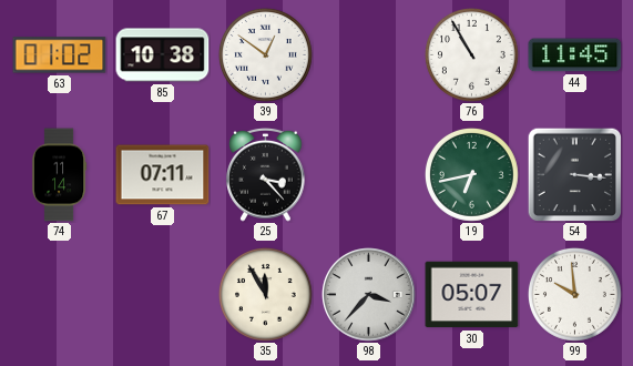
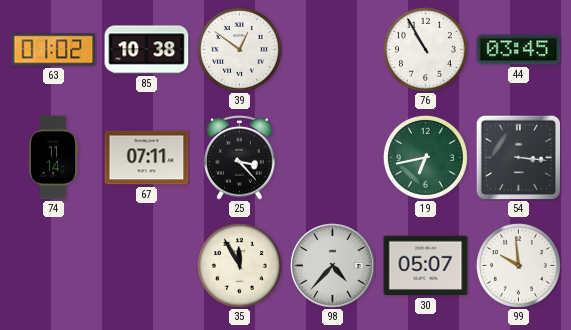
44: 11:45 -> 03:45
98: 3:37 -> 4:37
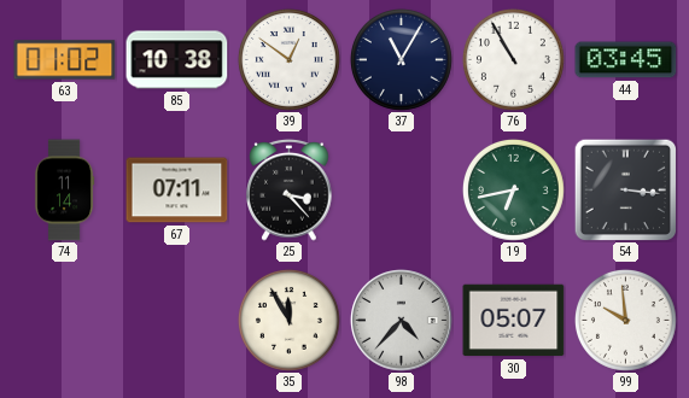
37: none -> 11:05
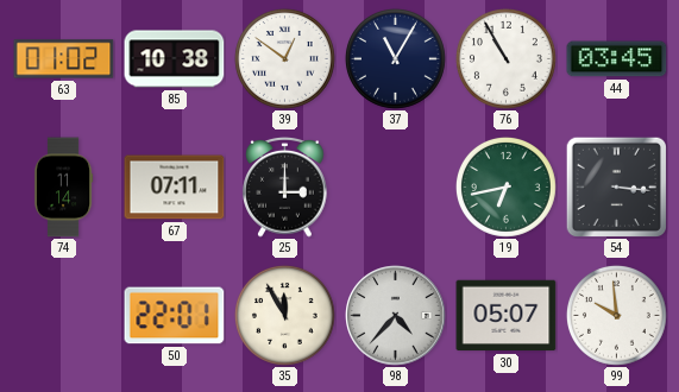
25: 3:23 -> 3:00
50: none -> 22:01
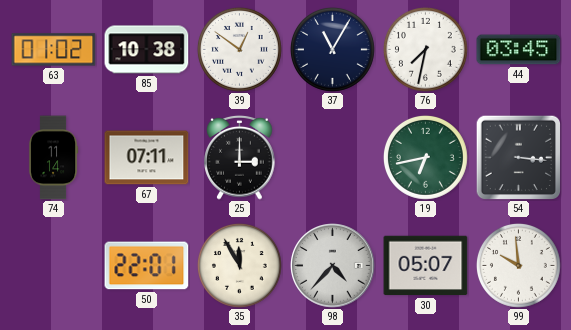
76: 10:55 -> 7:32
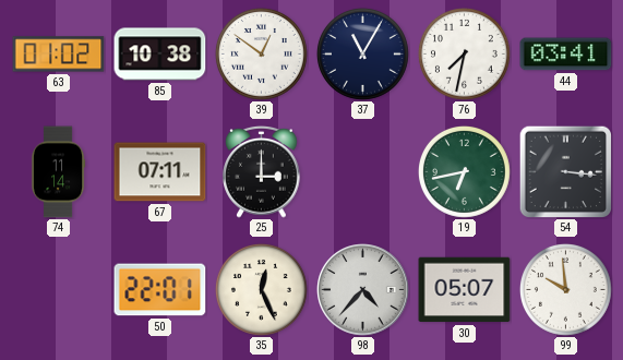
44: 03:45 -> 03:41
35: 11:55 -> 12:26
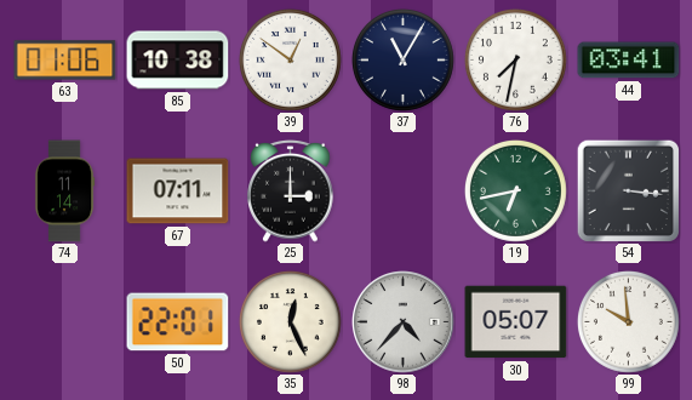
63: 01:02 -> 01:06
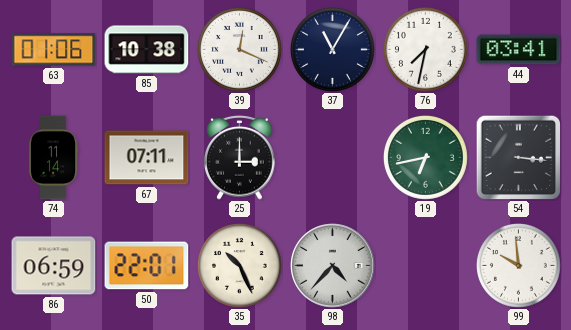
39: 12:51 -> 12:19
86: none -> 06:59
35: 12:26 -> 10:26
30: 05:07 -> none
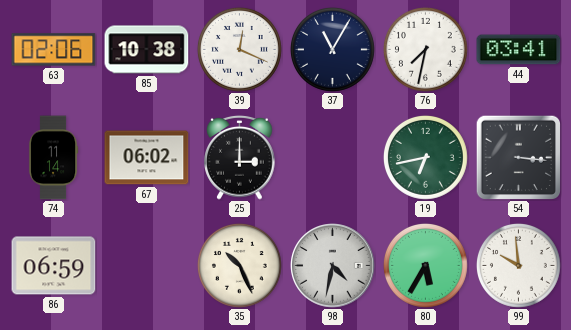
63: 01:06 -> 02:06
67: 07:11 -> 06:02
50: 22:01 -> none
98: 4:37 -> 4:32
80: none -> 5:35
